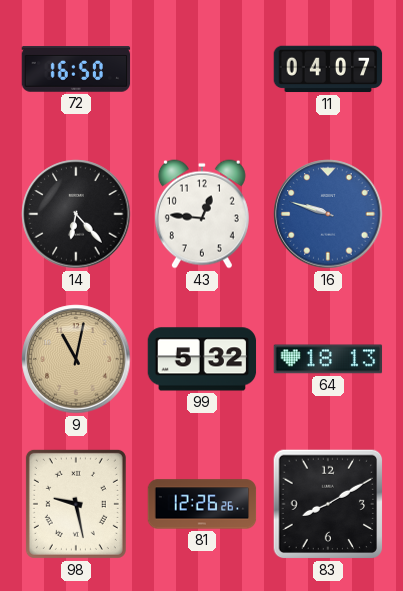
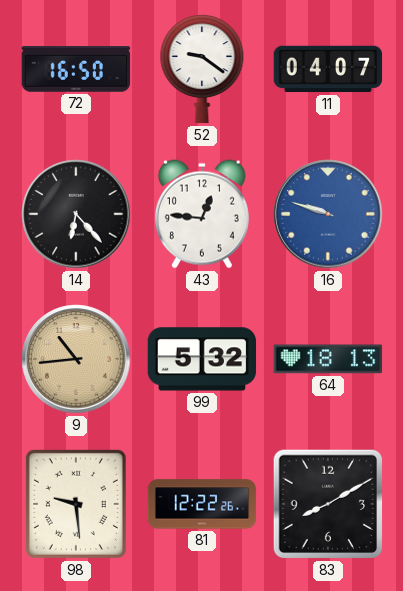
52: none -> 9:21
9: 11:02 -> 10:44
98: 9:28 -> 9:29
81: 12:26 -> 12:22
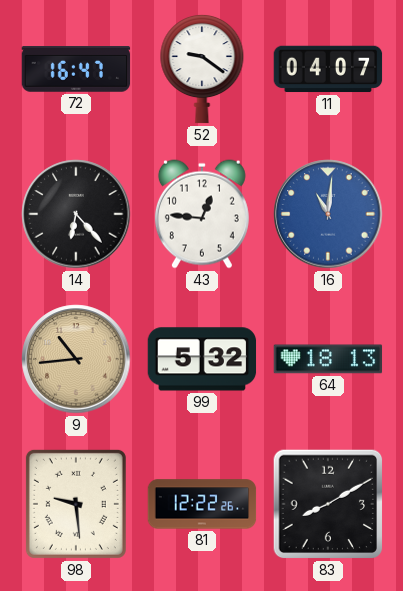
72: 16:50 -> 16:47
16: 9:48 -> 11:01
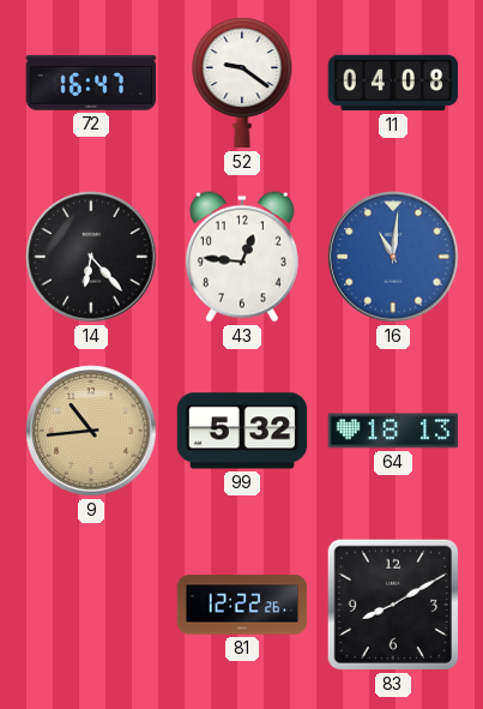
11: 04:07 -> 04:08
98: 9:29 -> none
